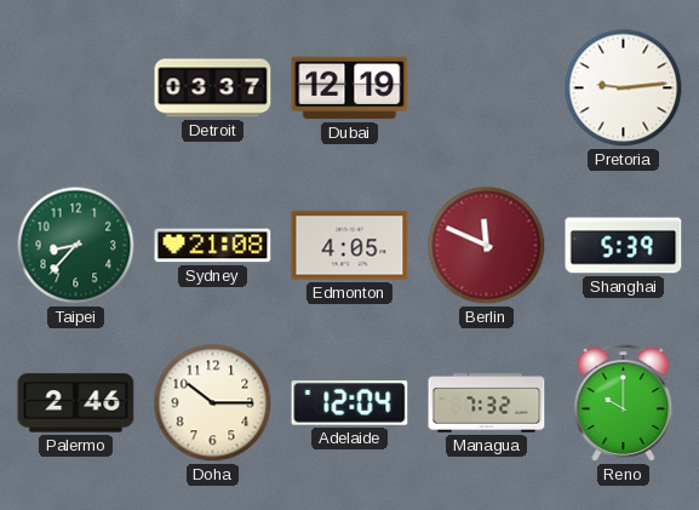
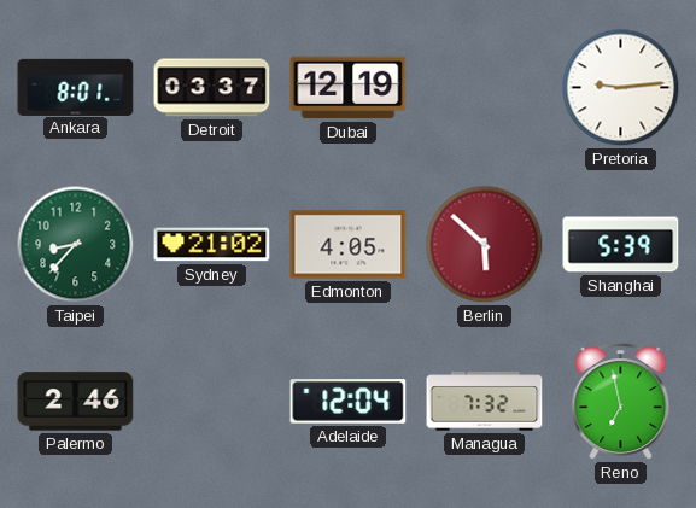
Ankara: none -> 8:01
Sydney: 21:08 -> 21:02
Berlin: 11:49 -> 5:52
Doha: 10:15 -> none
Reno: 10:00 -> 6:58
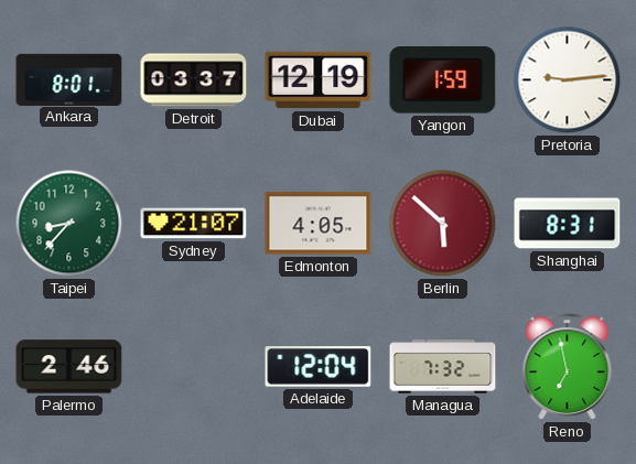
Yangon: none -> 1:59
Sydney: 21:02 -> 21:07
Shanghai: 5:39 -> 8:31
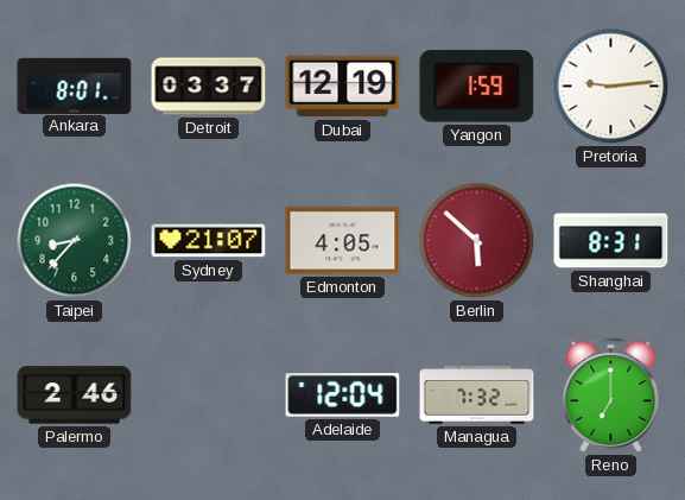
Reno: 6:58 -> 7:00
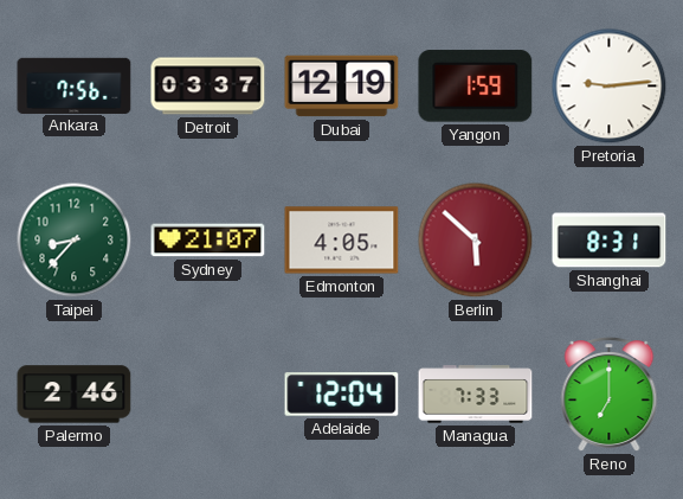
Ankara: 8:01 -> 7:56
Managua: 7:32 -> 7:33
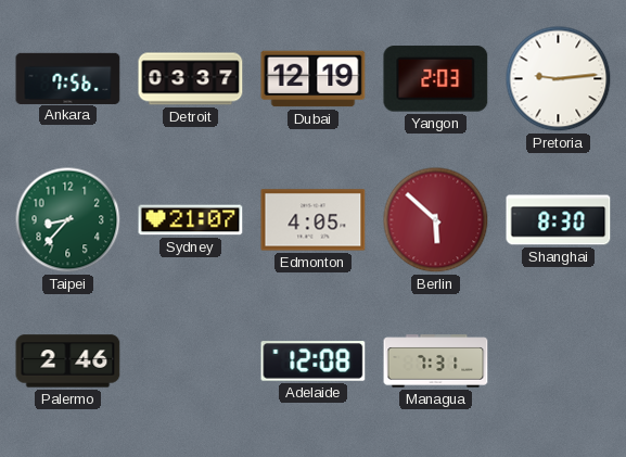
Yangon: 1:59 -> 2:03
Shanghai: 8:31 -> 8:30
Adelaide: 12:04 -> 12:08
Managua: 7:33 -> 7:31
Reno: 7:00 -> none
